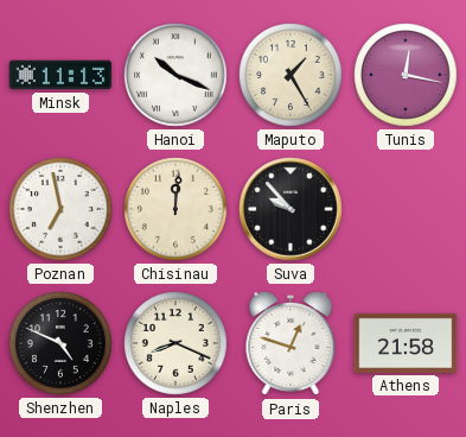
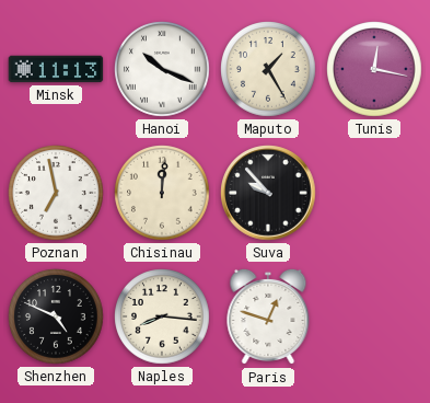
Naples: 8:19 -> 8:16
Athens: 21:58 -> none
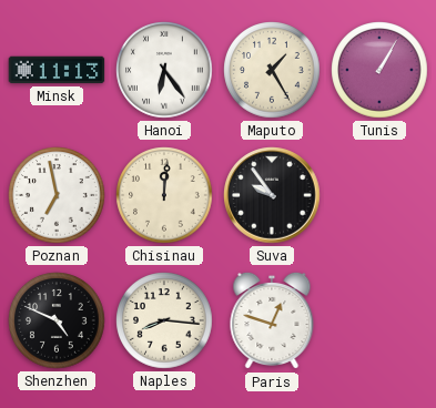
Hanoi: 10:19 -> 6:24
Tunis: 12:17 -> 1:05
Suva: 9:53 -> 9:54
